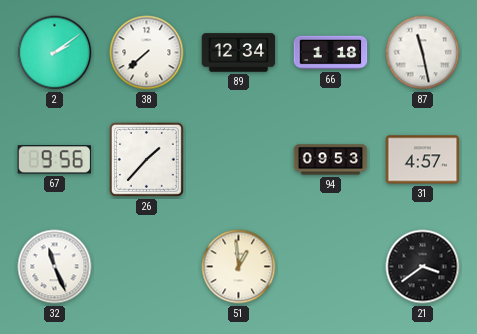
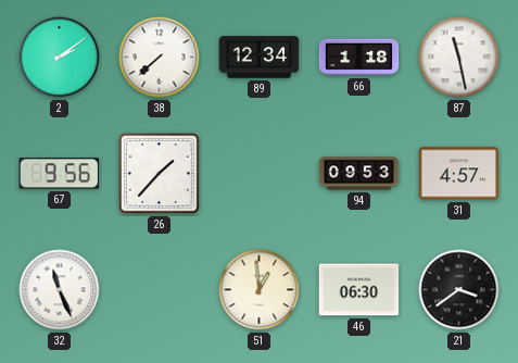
46: none -> 06:30
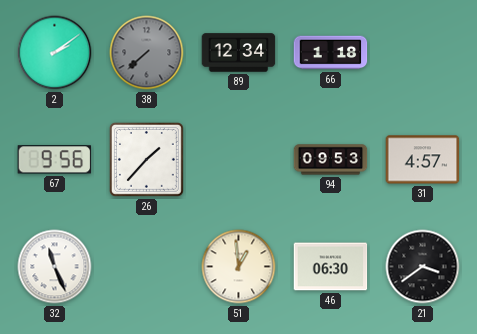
38 dial: white -> grey
87: 11:28 -> none
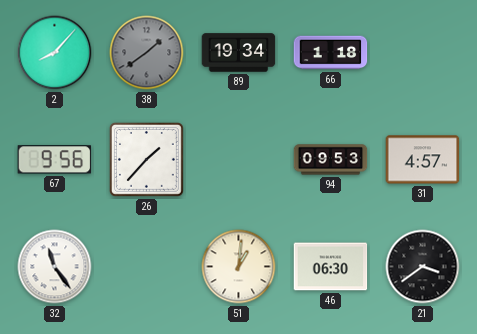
2: 2:09 -> 8:07
38: 7:38 -> 1:39
89: 12:34 -> 19:34
32: 11:26 -> 11:24
51: 12:59 -> 1:01
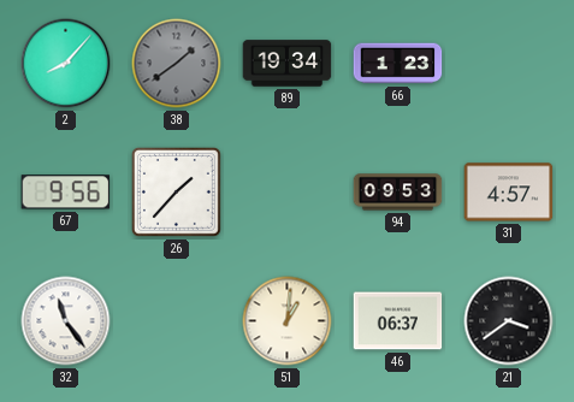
66: 1:18 -> 1:23
46: 06:30 -> 06:37
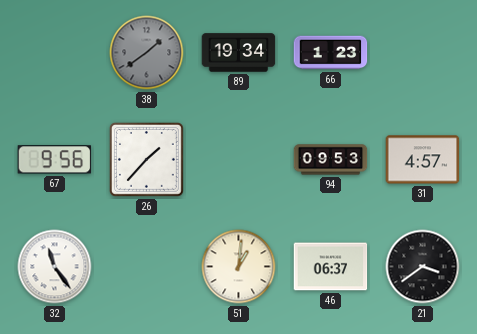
2: 8:07 -> none
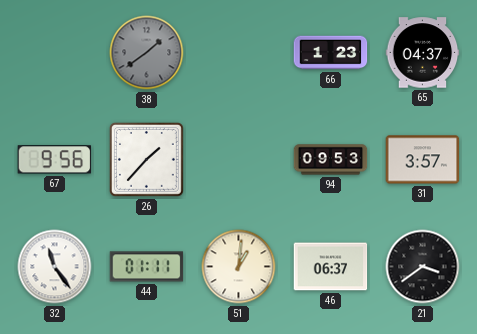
89: 19:34 -> none
65: none -> 04:37
31: 4:57 -> 3:57
44: none -> 01:11
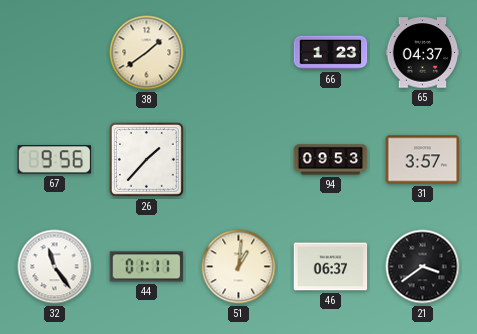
38 dial: grey -> cream
